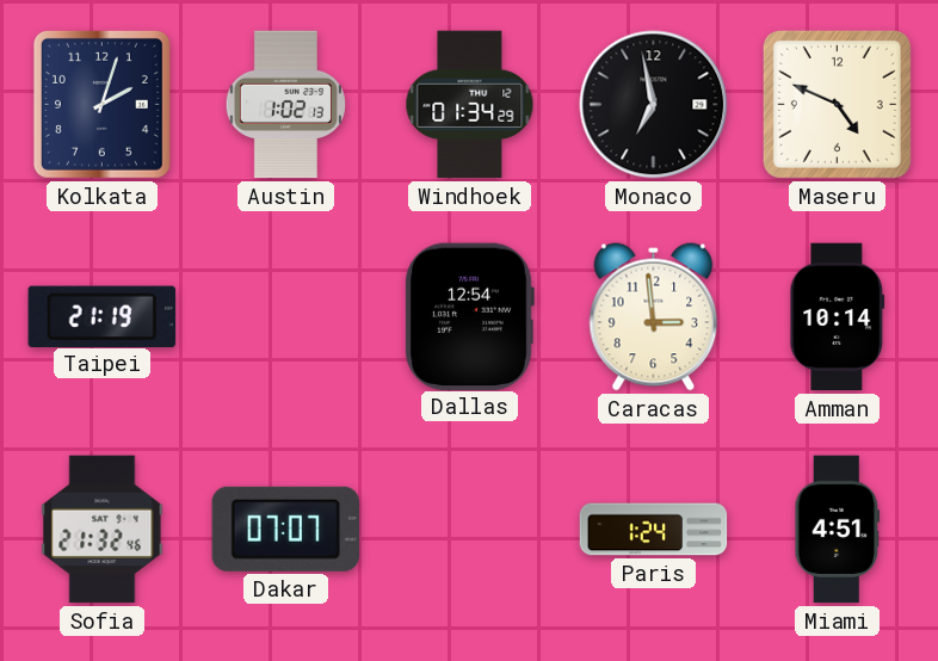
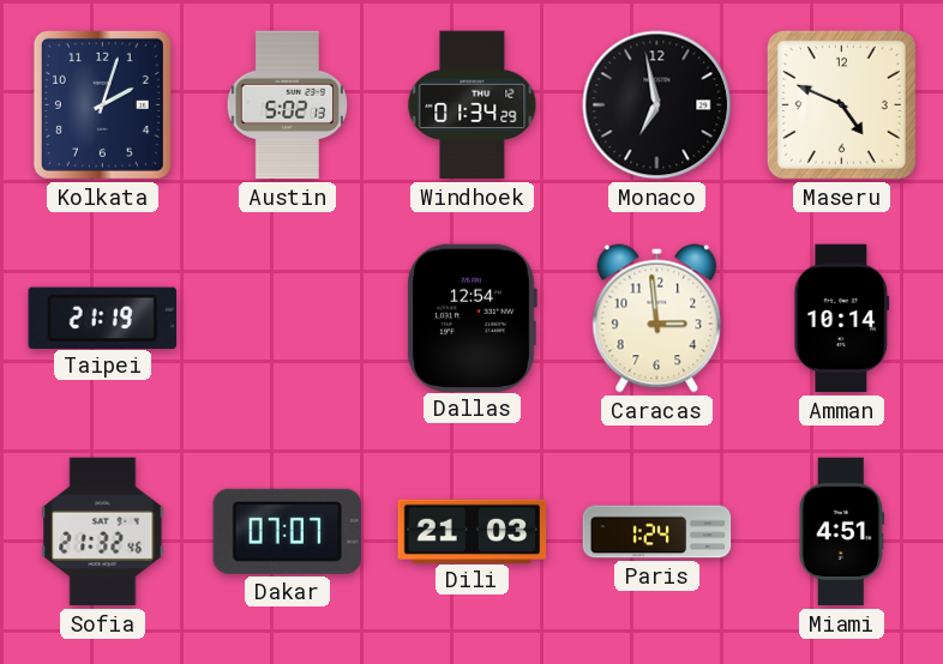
Austin: 1:02 -> 5:02
Dili: none -> 21:03
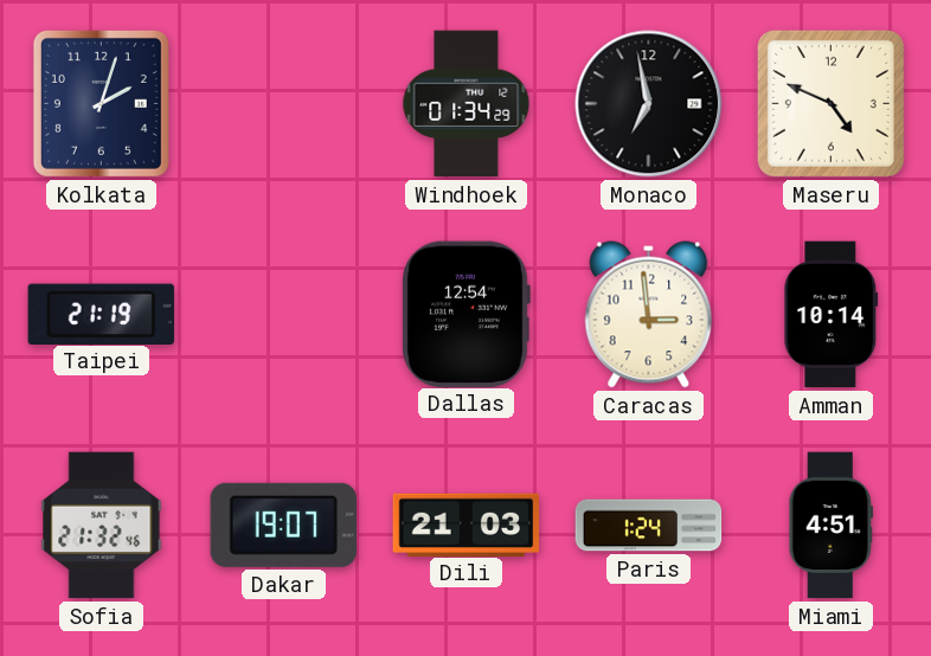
Austin: 5:02 -> none
Dakar: 07:07 -> 19:07
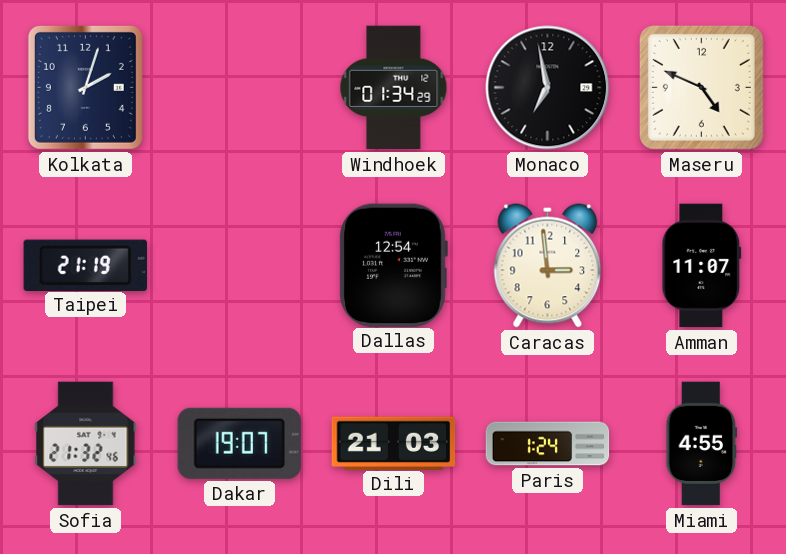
Amman: 10:14 -> 11:07
Miami: 4:51 -> 4:55
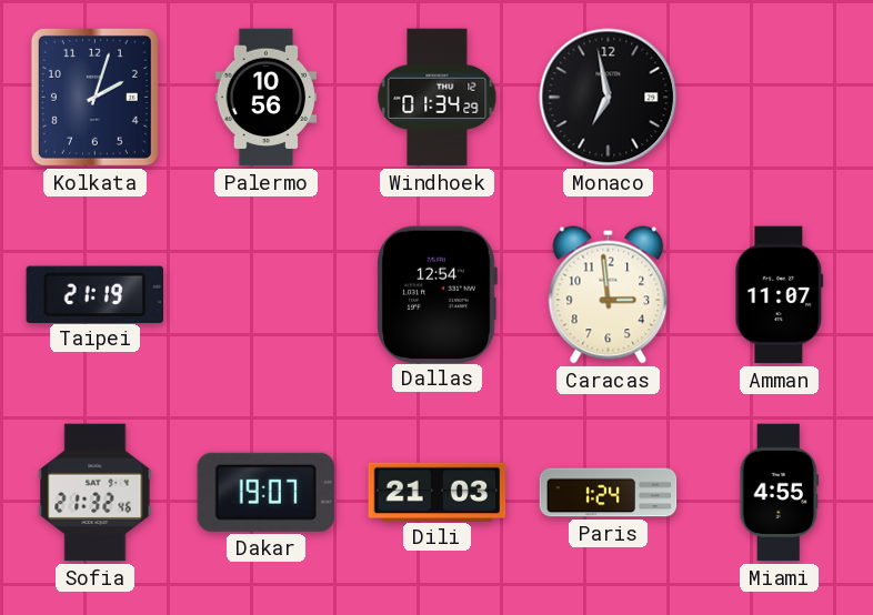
Palermo: none -> 10:56
Maseru: 4:49 -> none
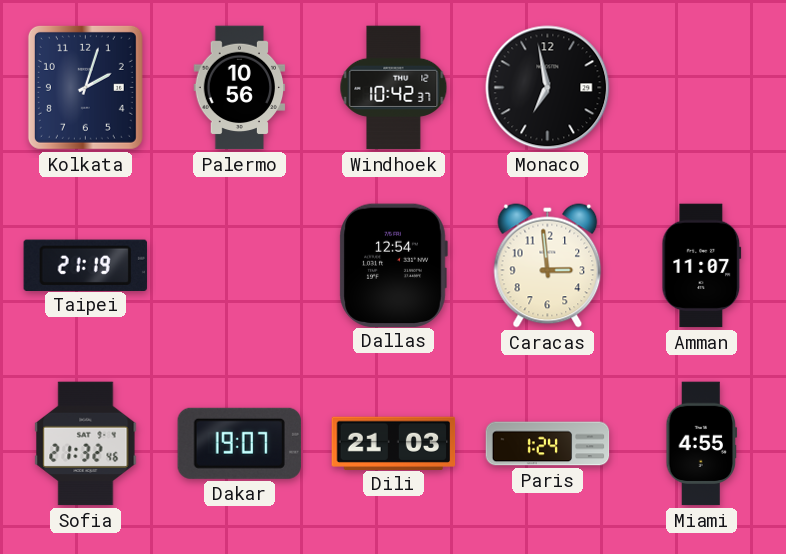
Windhoek: 01:34 -> 10:42
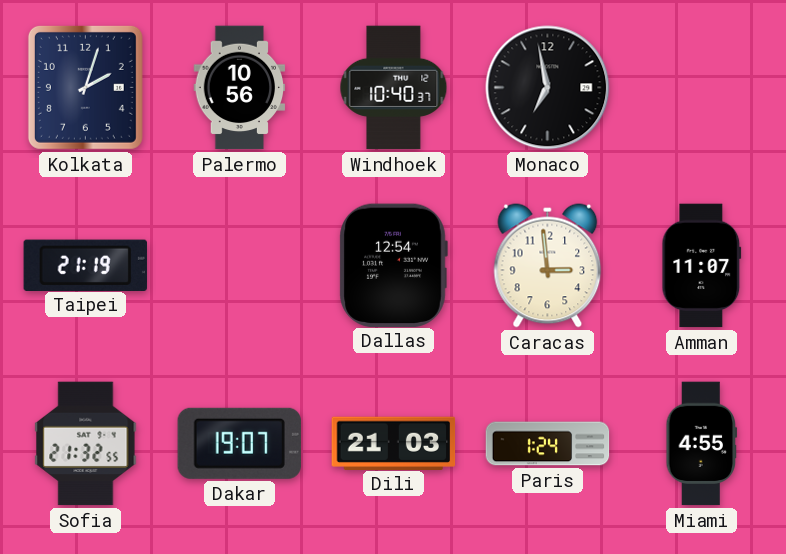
Windhoek: 10:42 -> 10:40
Sofia: 21:32:46 -> 21:32:55
